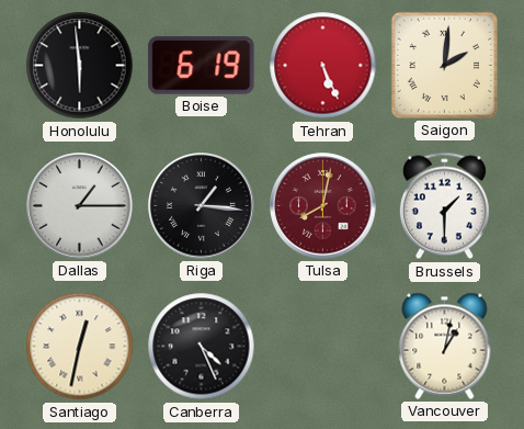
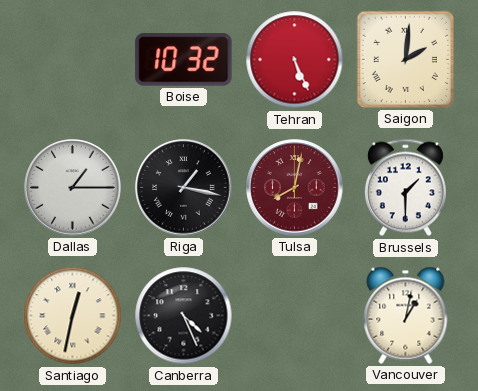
Honolulu: 5:59 -> none
Boise: 6:19 -> 10:32
Riga: 1:16 -> 1:17
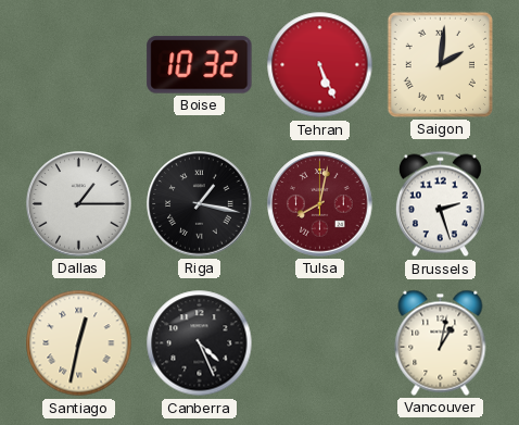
Brussels: 1:30 -> 2:27
